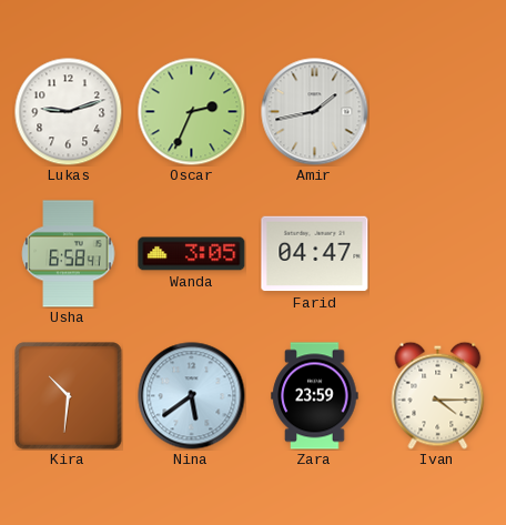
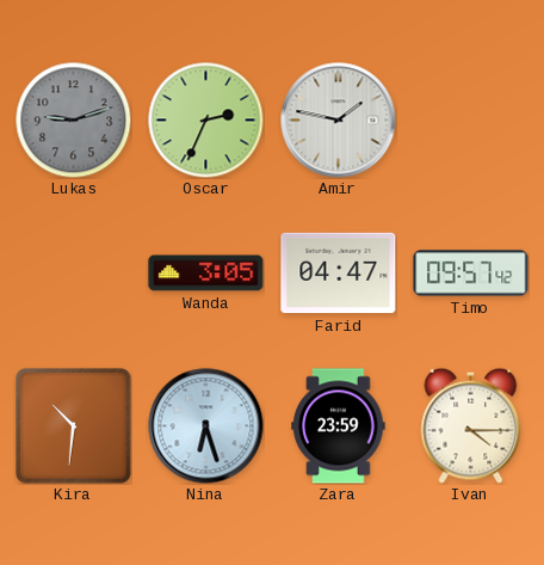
Lukas dial: white -> grey
Amir: 1:43 -> 1:47
Usha: 6:58 -> none
Timo: none -> 09:57
Nina: 5:39 -> 6:27
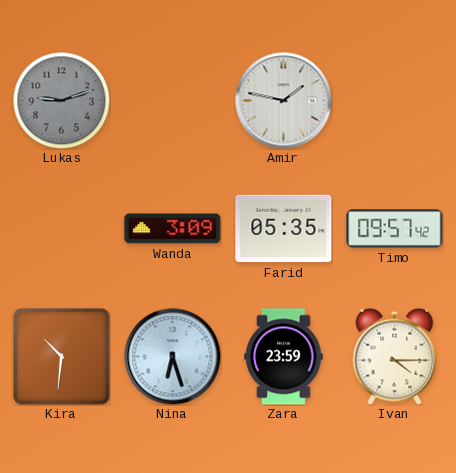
Oscar: 2:34 -> none
Wanda: 3:05 -> 3:09
Farid: 04:47 -> 05:35
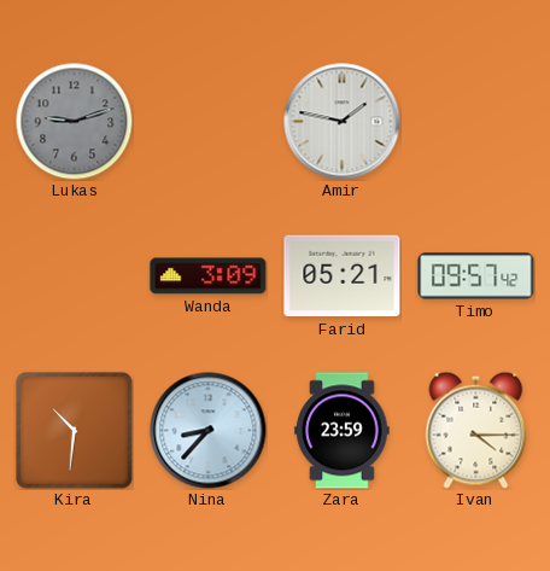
Farid: 05:35 -> 05:21
Nina: 6:27 -> 8:37
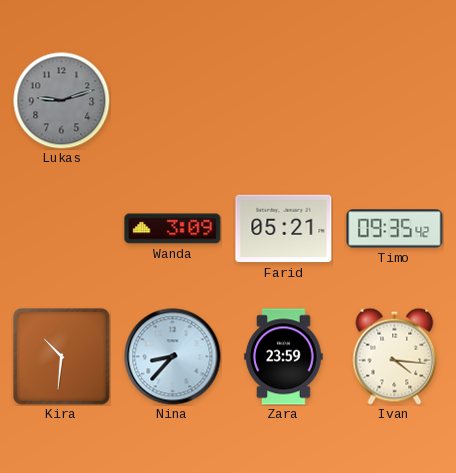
Amir: 1:47 -> none
Timo: 09:57 -> 09:35
Ivan: 4:15 -> 4:16
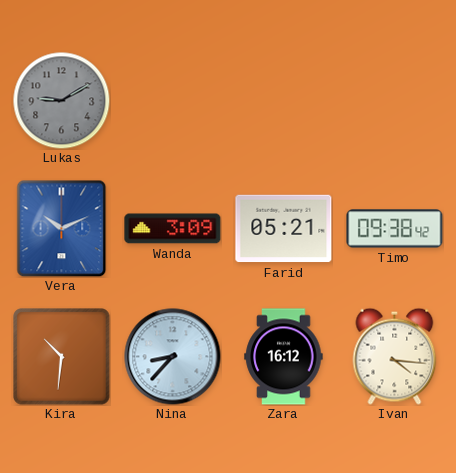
Lukas: 9:12 -> 9:10
Vera: none -> 10:11
Timo: 09:35 -> 09:38
Zara: 23:59 -> 16:12
